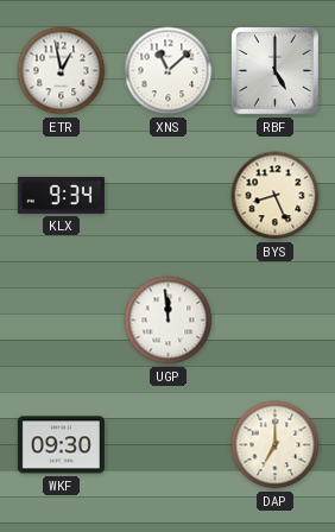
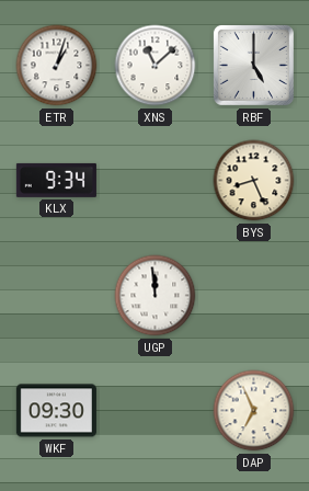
ETR: 12:58 -> 1:03
DAP: 7:00 -> 6:56
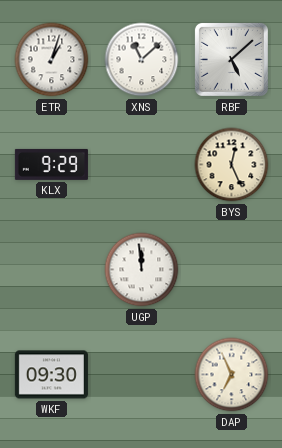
RBF: 5:00 -> 5:08
KLX: 9:34 -> 9:29
BYS: 8:26 -> 12:26
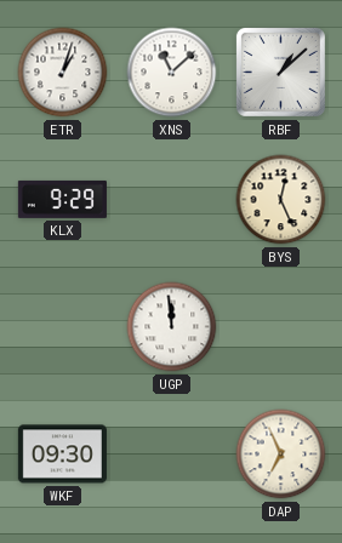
RBF: 5:08 -> 1:08
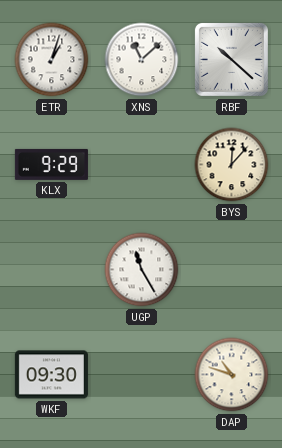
RBF: 1:08 -> 10:22
BYS: 12:26 -> 12:07
UGP: 11:59 -> 11:25
DAP: 6:56 -> 10:48
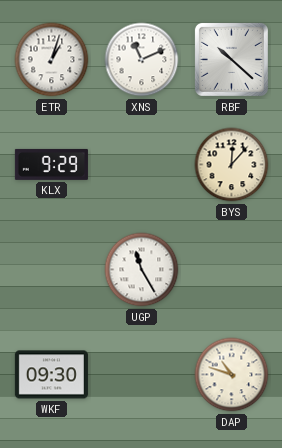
XNS: 11:08 -> 11:11
